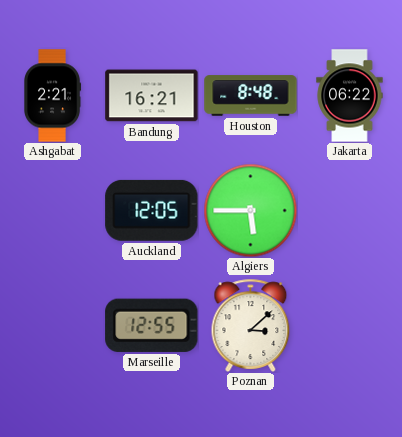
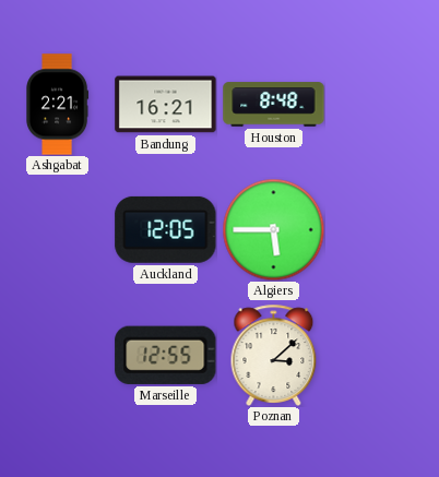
Jakarta: 06:22 -> none
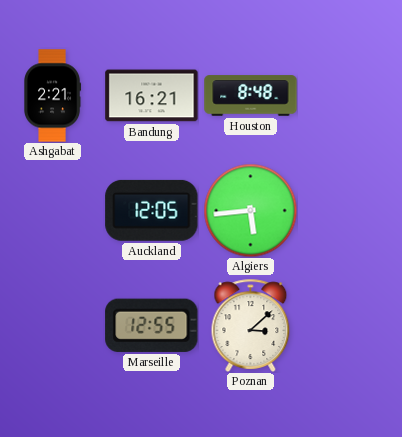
Algiers: 5:45 -> 5:44
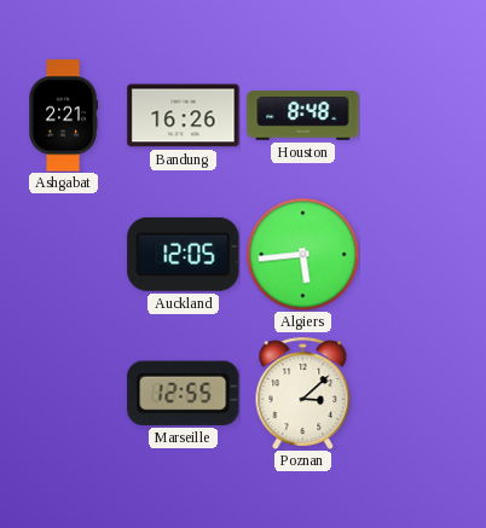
Bandung: 16:21 -> 16:26
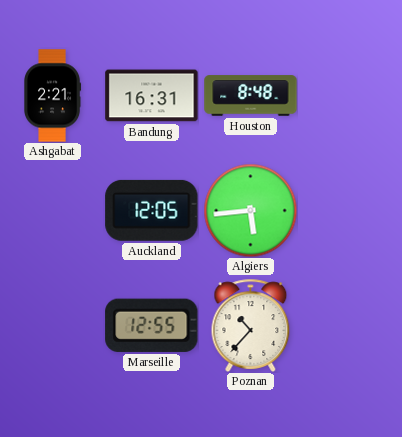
Bandung: 16:26 -> 16:31
Poznan: 3:08 -> 10:37
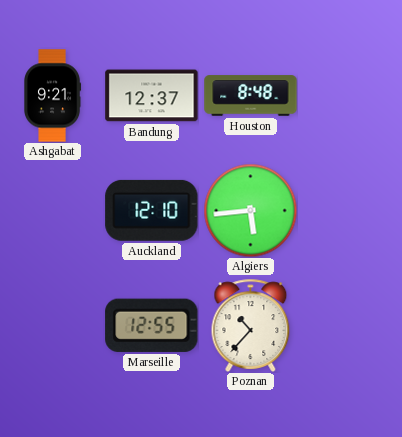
Ashgabat: 2:21 -> 9:21
Bandung: 16:31 -> 12:37
Auckland: 12:05 -> 12:10
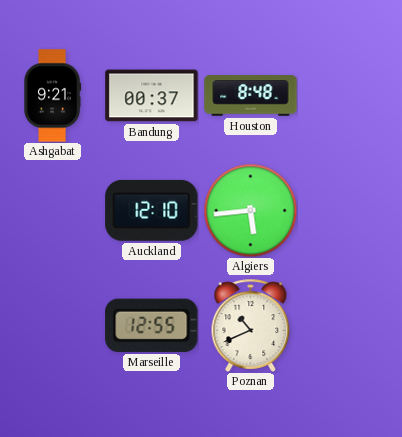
Bandung: 12:37 -> 00:37
Poznan: 10:37 -> 10:41
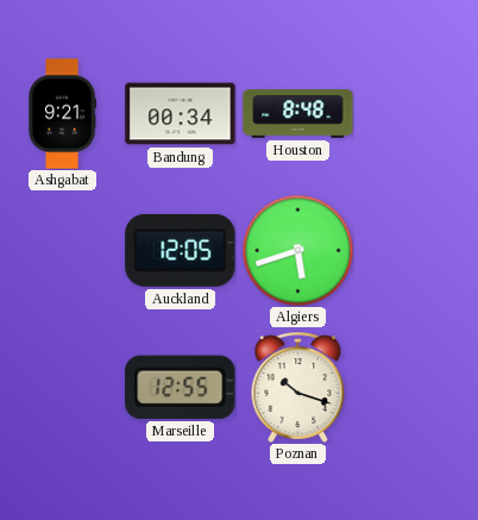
Bandung: 00:37 -> 00:34
Auckland: 12:10 -> 12:05
Algiers: 5:44 -> 5:42
Poznan: 10:41 -> 10:18
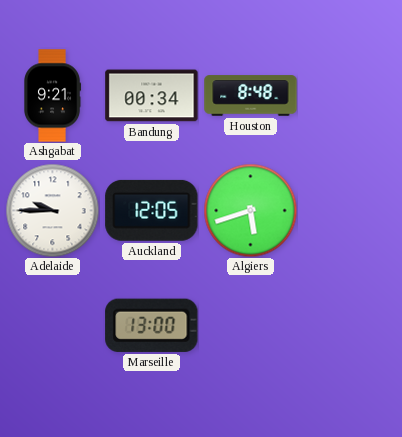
Adelaide: none -> 9:45
Marseille: 12:55 -> 13:00
Poznan: 10:18 -> none
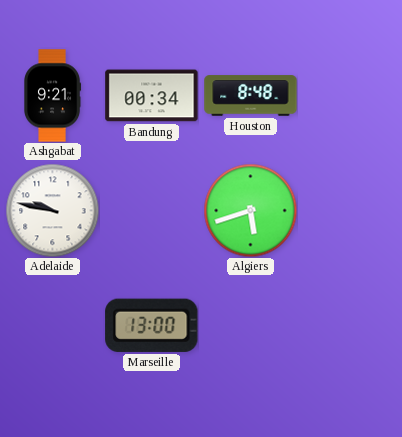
Adelaide: 9:45 -> 9:47
Auckland: 12:05 -> none
